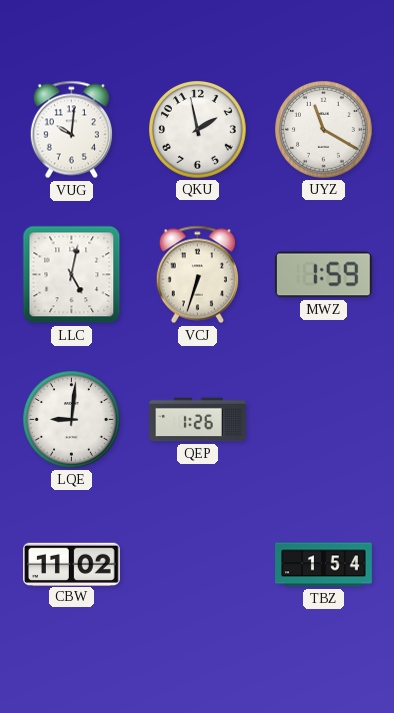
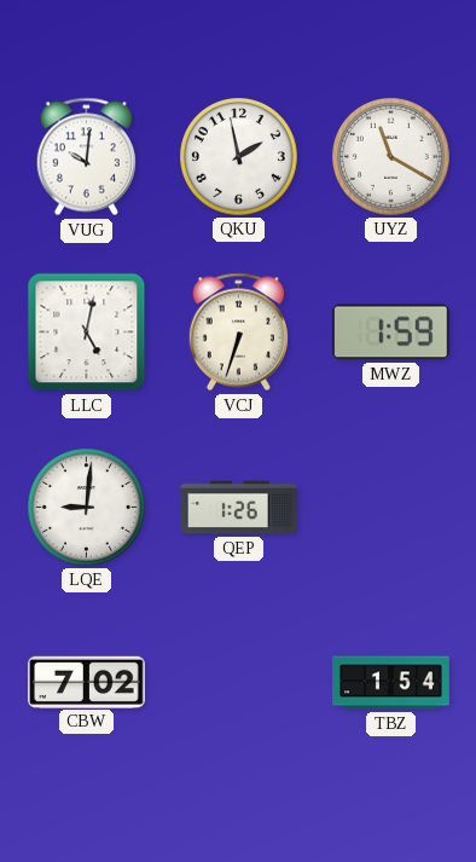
CBW: 11:02 -> 7:02
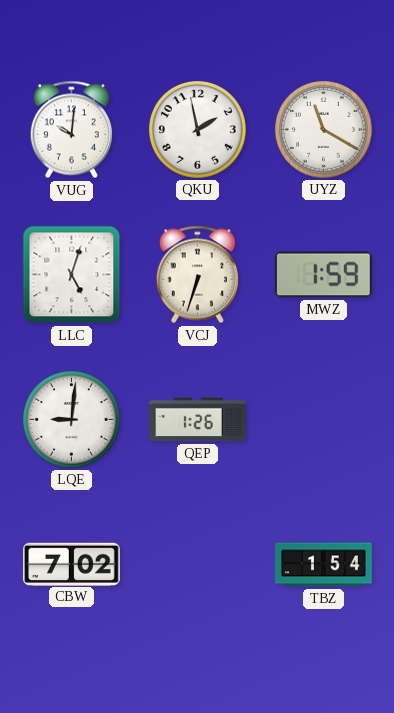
LLC: 5:02 -> 5:03
